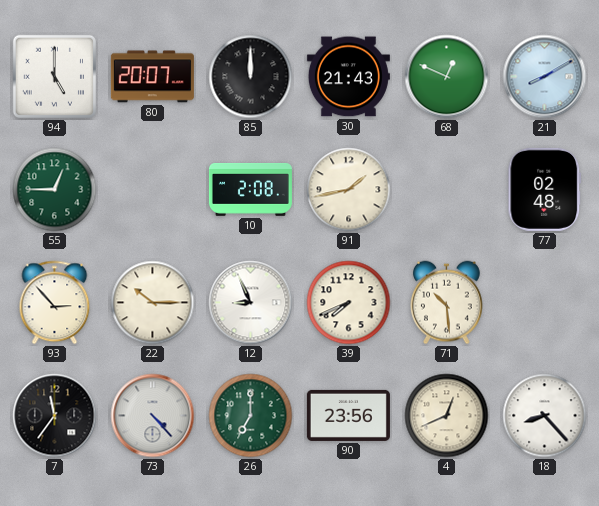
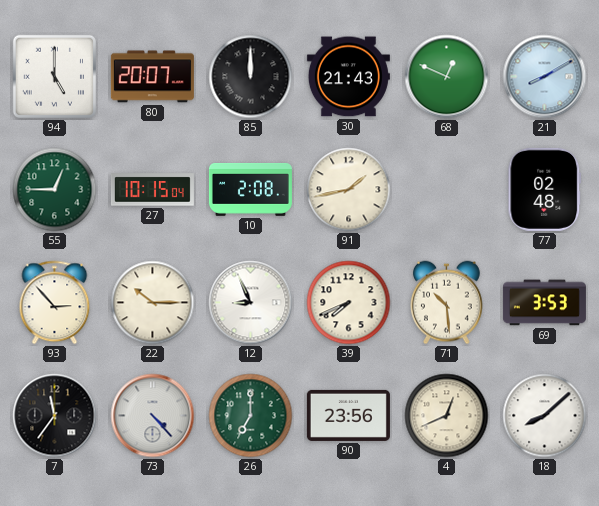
27: none -> 10:15
69: none -> 3:53
18: 8:23 -> 8:08
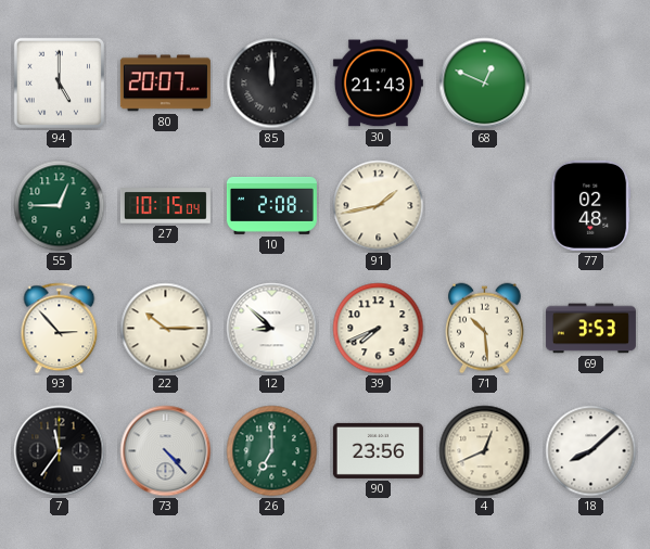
21: 8:10 -> none
12: 8:56 -> 8:52
